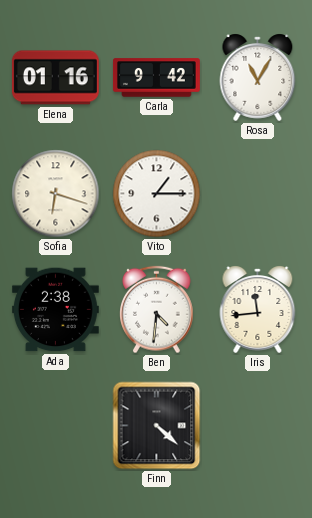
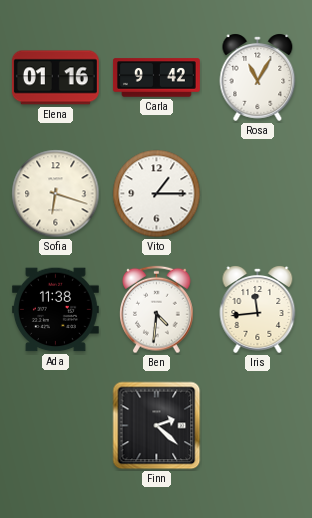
Ada: 2:38 -> 11:38
Finn: 4:22 -> 2:22
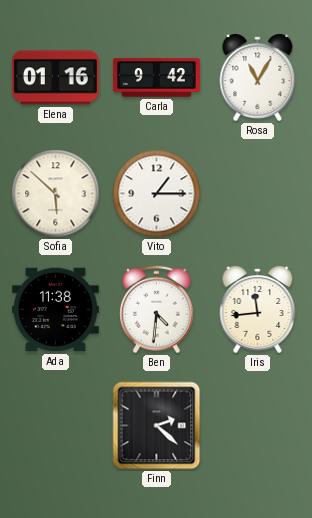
Sofia: 6:18 -> 5:52
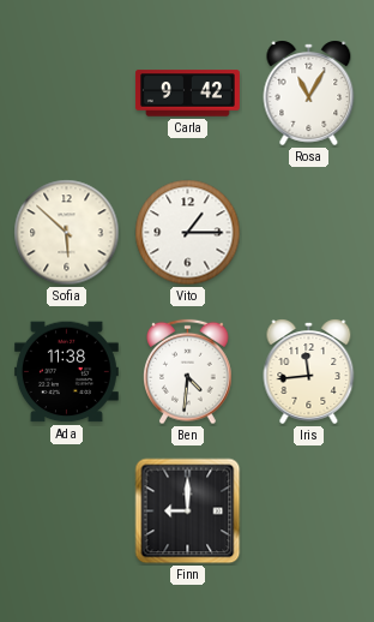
Elena: 01:16 -> none
Finn: 2:22 -> 9:00
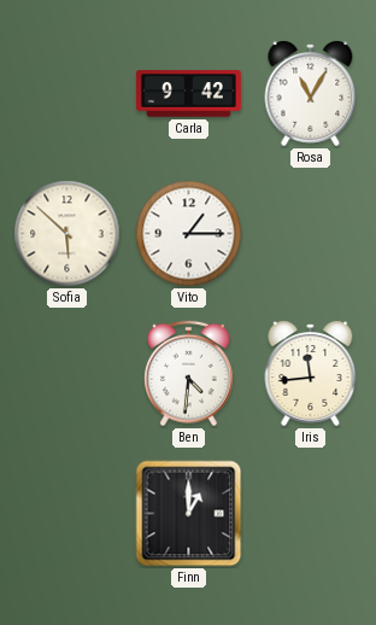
Ada: 11:38 -> none
Finn: 9:00 -> 1:00
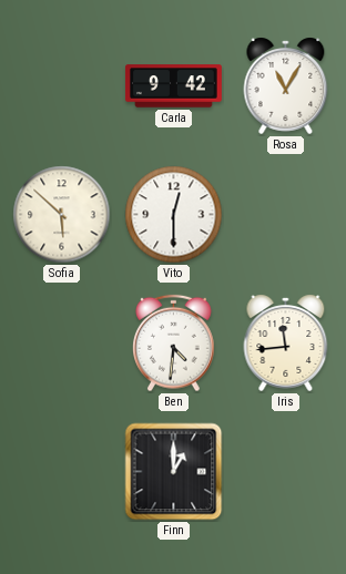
Vito: 1:15 -> 12:30
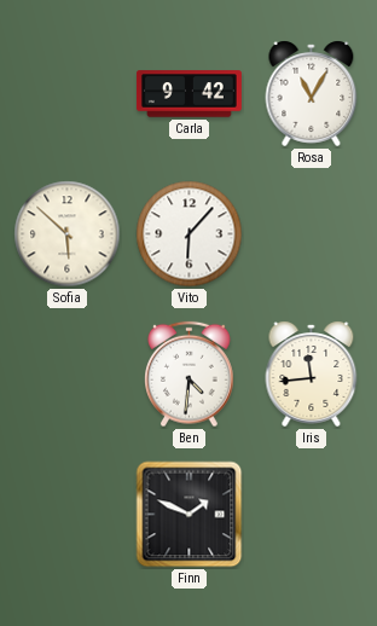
Vito: 12:30 -> 6:07
Finn: 1:00 -> 1:49
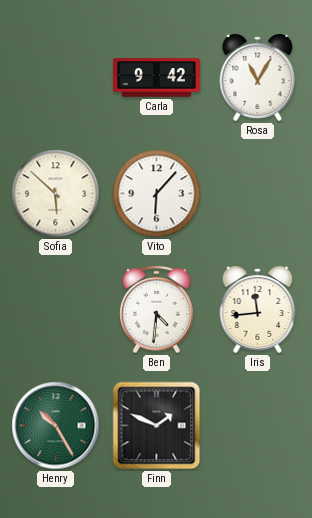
Henry: none -> 10:25
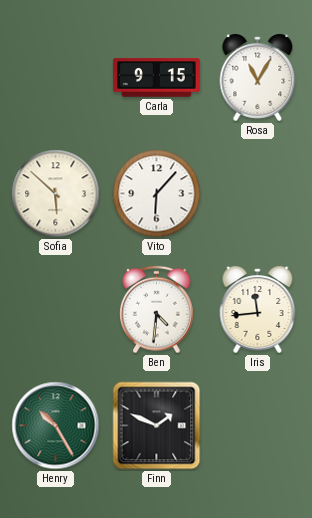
Carla: 9:42 -> 9:15
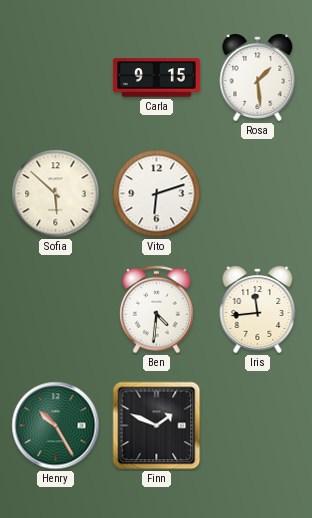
Rosa: 11:05 -> 1:29
Vito: 6:07 -> 6:12
